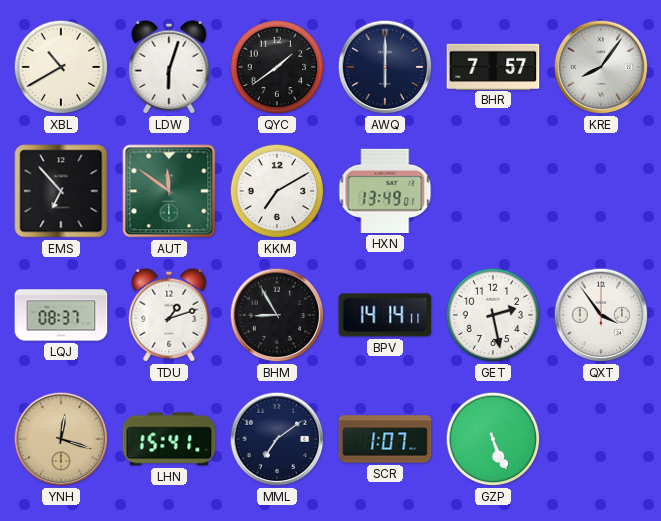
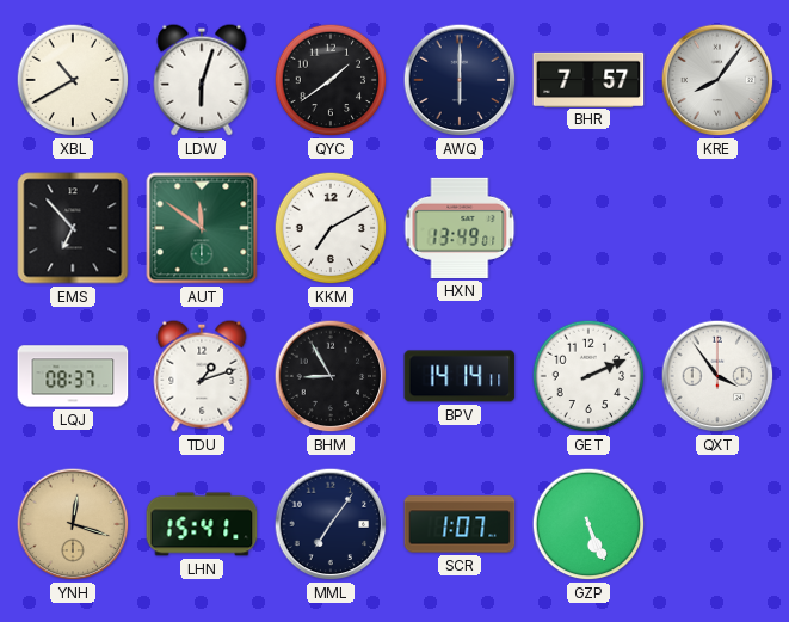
GET: 2:28 -> 2:11
MML: 7:09 -> 7:06
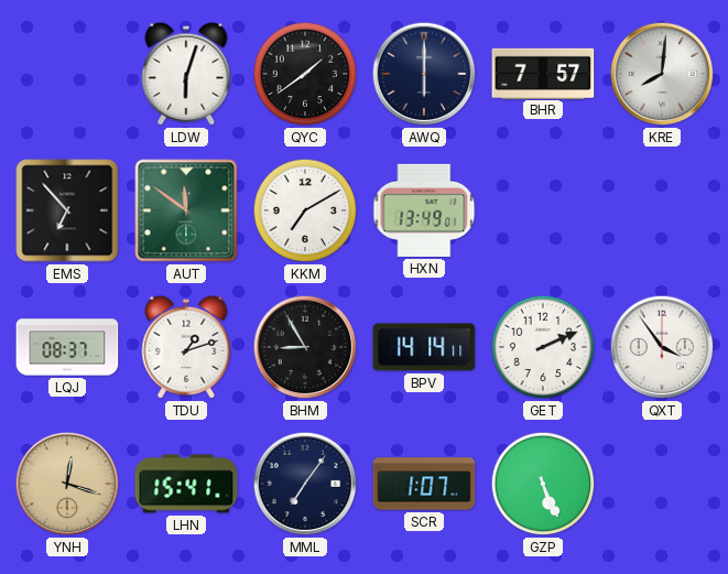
XBL: 10:40 -> none
KRE: 8:06 -> 8:01
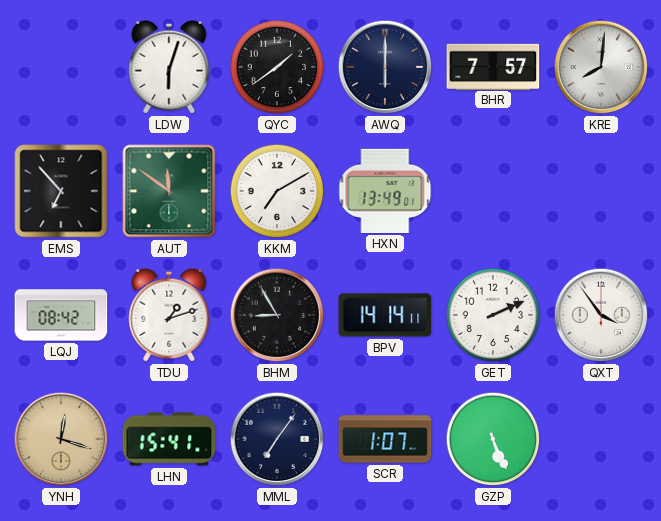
LQJ: 08:37 -> 08:42
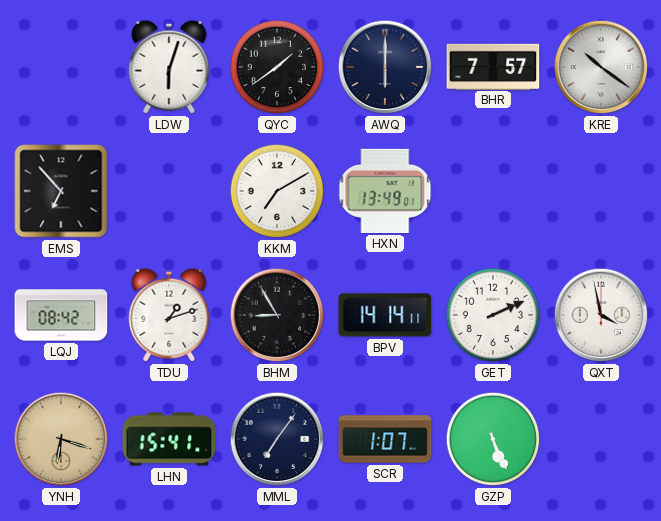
KRE: 8:01 -> 10:21
AUT: 11:51 -> none
QXT: 3:54 -> 3:58
YNH: 12:18 -> 6:18
